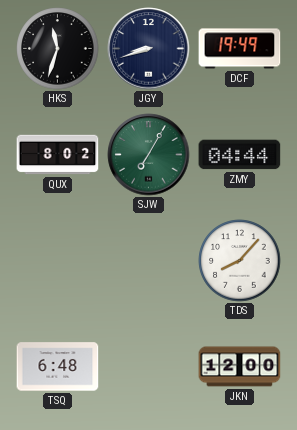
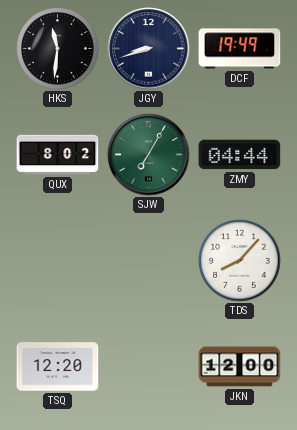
HKS: 11:33 -> 11:31
TSQ: 6:48 -> 12:20
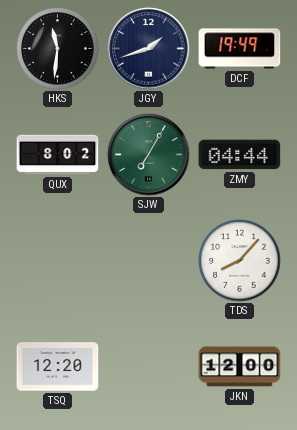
JGY: 8:42 -> 1:42
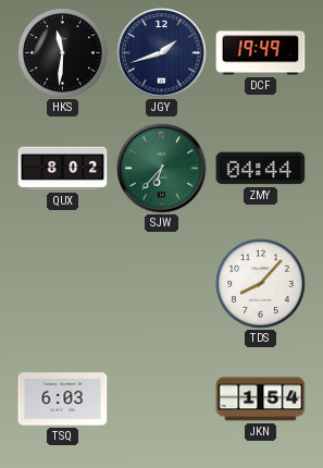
SJW: 7:05 -> 6:37
TSQ: 12:20 -> 6:03
JKN: 12:00 -> 1:54
